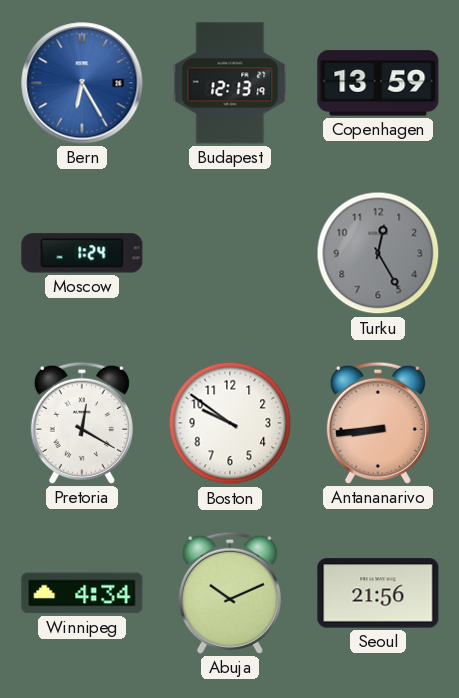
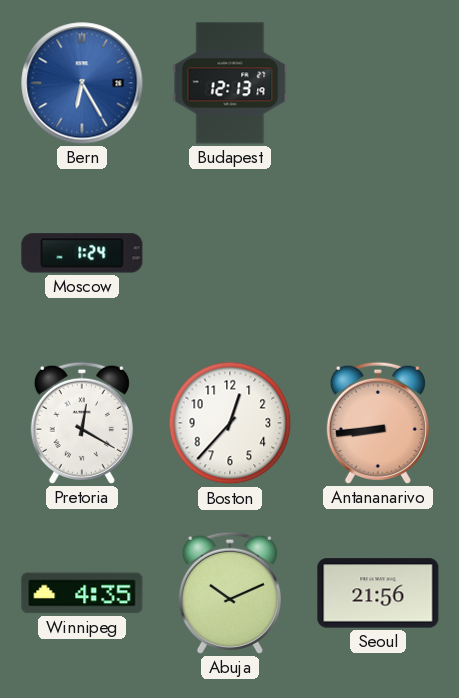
Copenhagen: 13:59 -> none
Turku: 12:25 -> none
Boston: 9:51 -> 12:37
Winnipeg: 4:34 -> 4:35
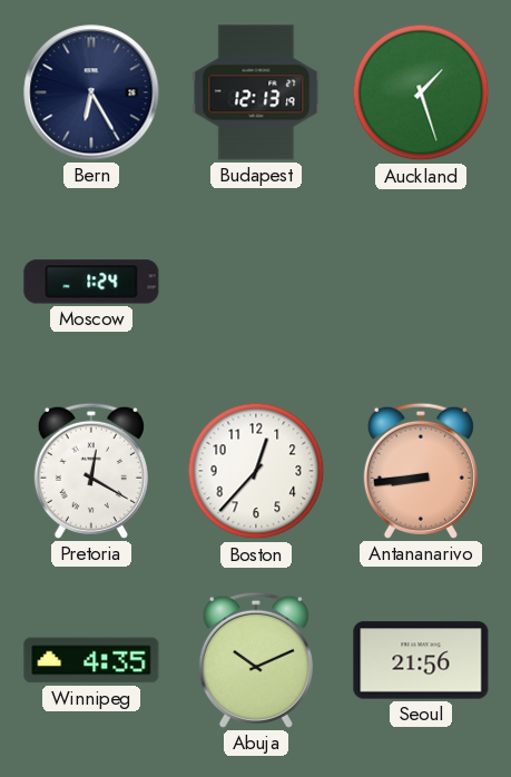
Bern dial: blue -> navy
Auckland: none -> 1:27
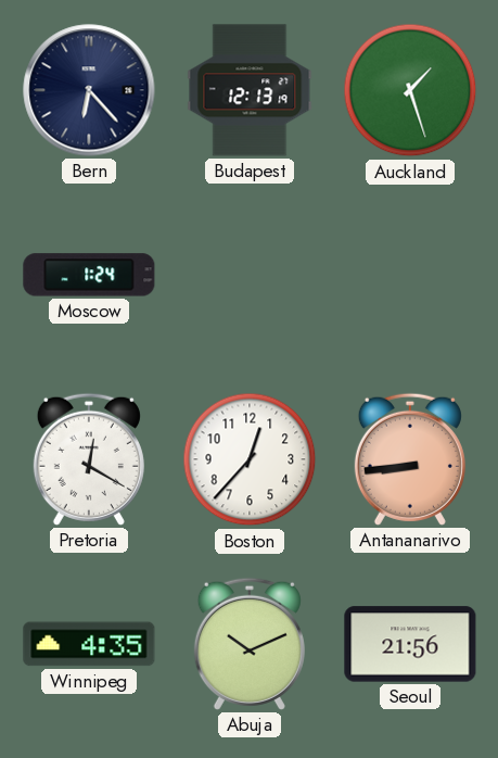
Bern: 6:25 -> 6:23
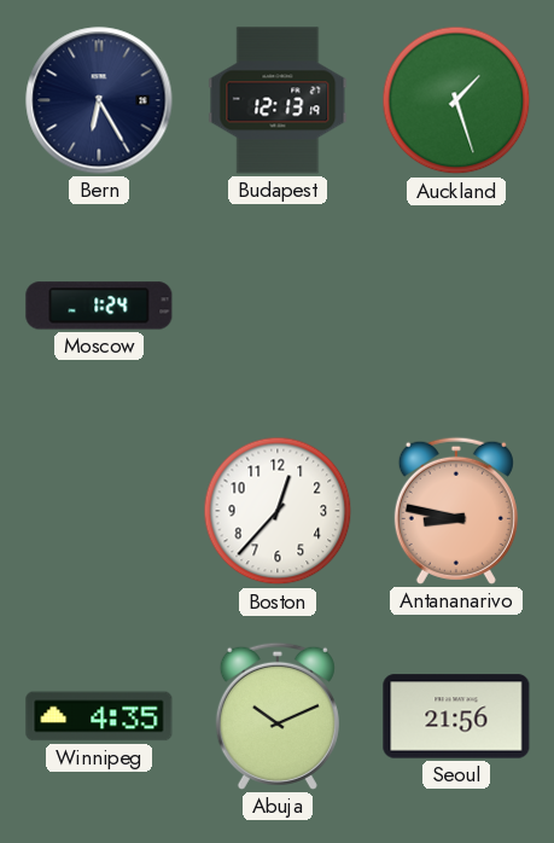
Bern: 6:23 -> 6:25
Pretoria: 12:20 -> none
Antananarivo: 8:44 -> 8:47
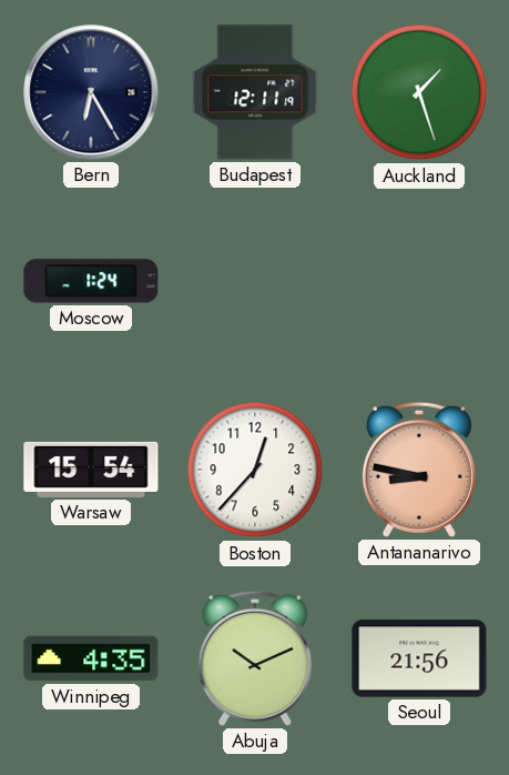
Budapest: 12:13 -> 12:11
Warsaw: none -> 15:54
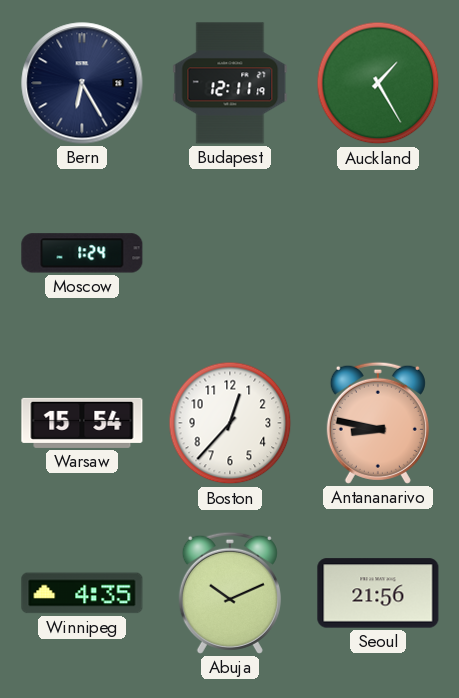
Auckland: 1:27 -> 1:25
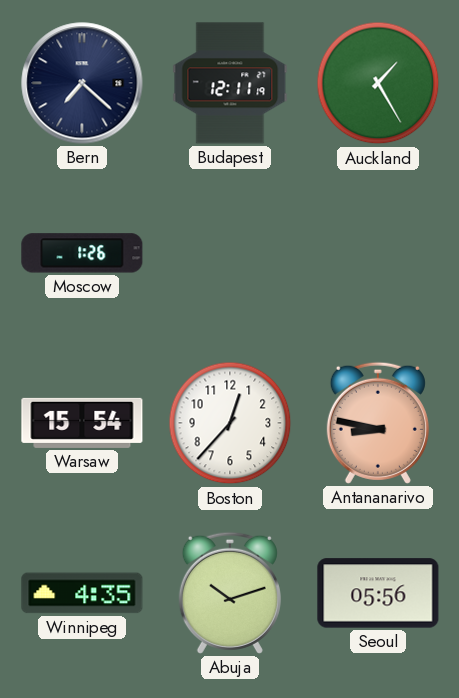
Bern: 6:25 -> 7:22
Moscow: 1:24 -> 1:26
Abuja: 10:11 -> 10:12
Seoul: 21:56 -> 05:56
